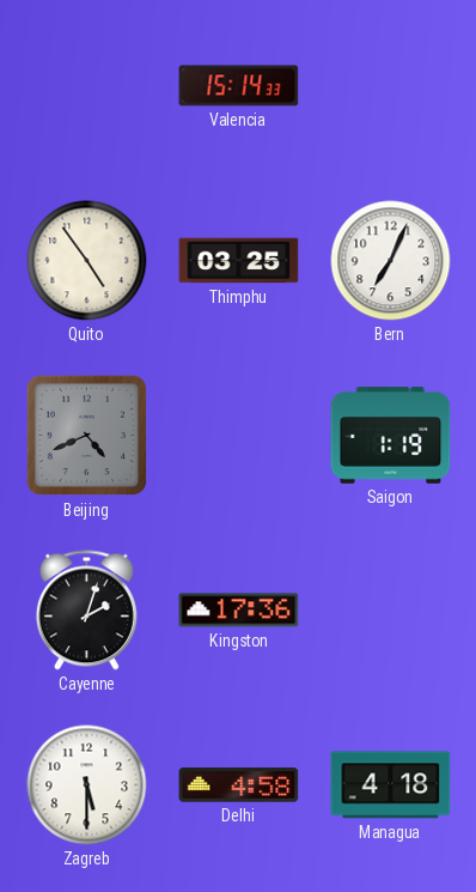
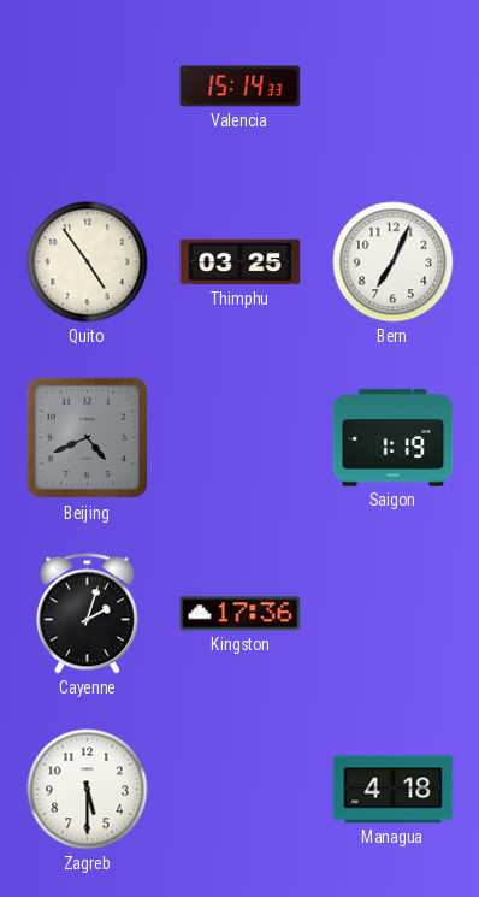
Delhi: 4:58 -> none
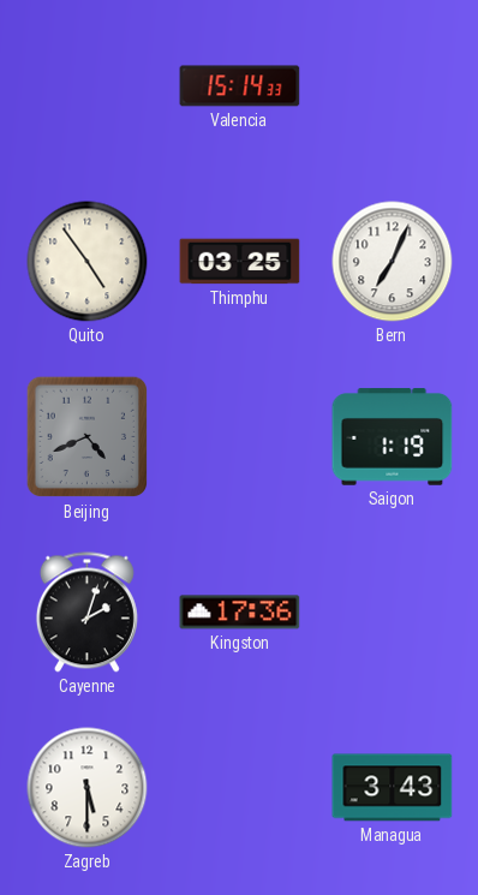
Managua: 4:18 -> 3:43
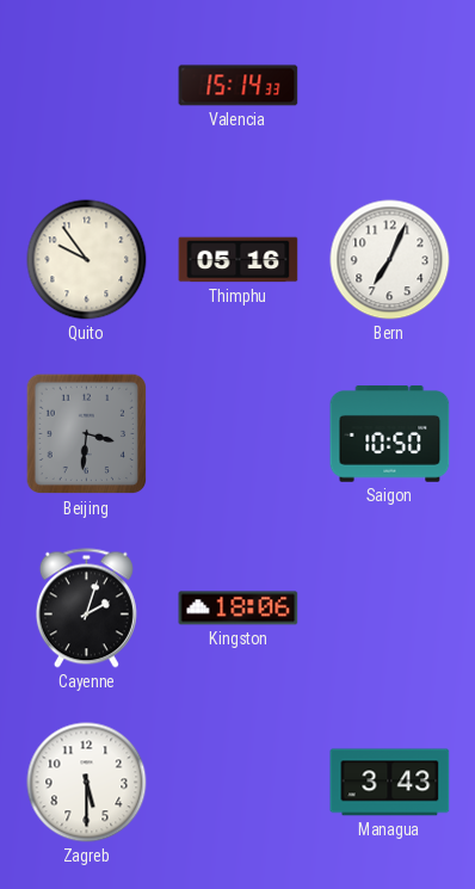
Quito: 4:54 -> 9:54
Thimphu: 03:25 -> 05:16
Beijing: 4:41 -> 3:31
Saigon: 1:19 -> 10:50
Kingston: 17:36 -> 18:06
